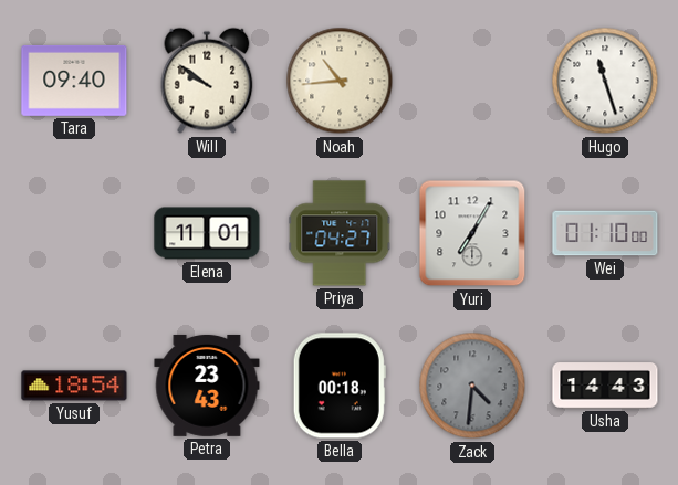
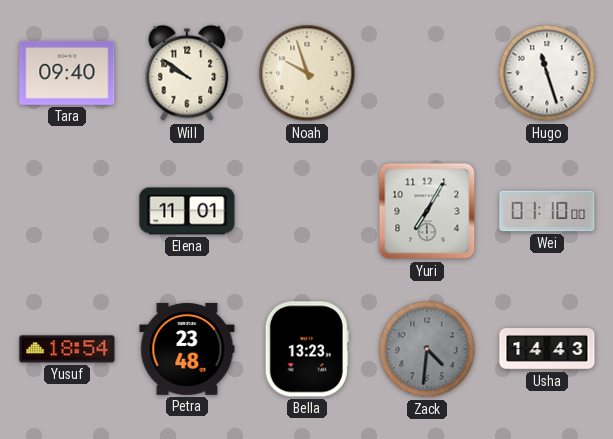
Noah: 10:44 -> 9:57
Priya: 04:27 -> none
Petra: 23:43 -> 23:48
Bella: 00:18 -> 13:23
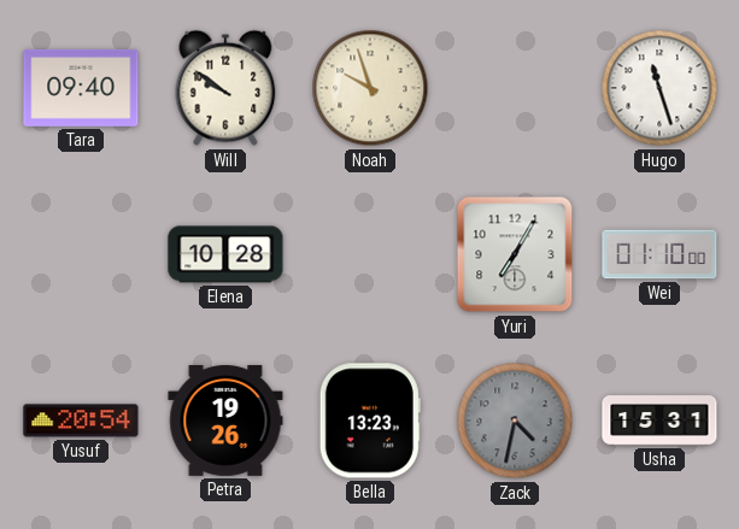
Elena: 11:01 -> 10:28
Yusuf: 18:54 -> 20:54
Petra: 23:48 -> 19:26
Zack: 4:31 -> 4:32
Usha: 14:43 -> 15:31
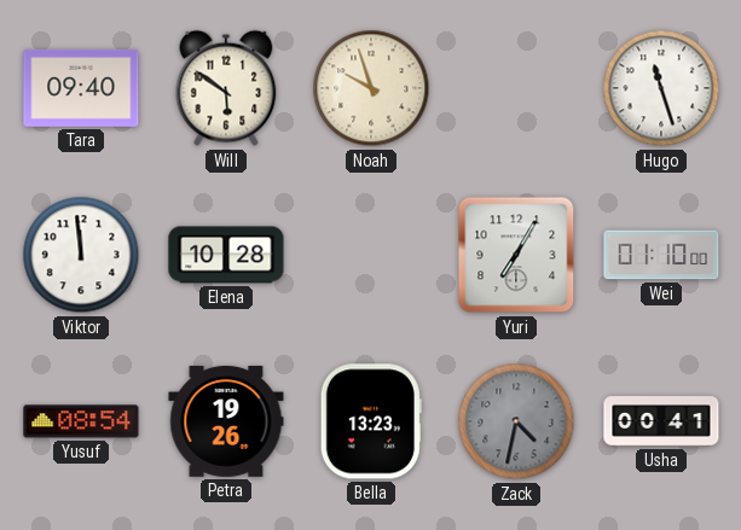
Will: 9:51 -> 5:51
Viktor: none -> 11:59
Yusuf: 20:54 -> 08:54
Usha: 15:31 -> 00:41
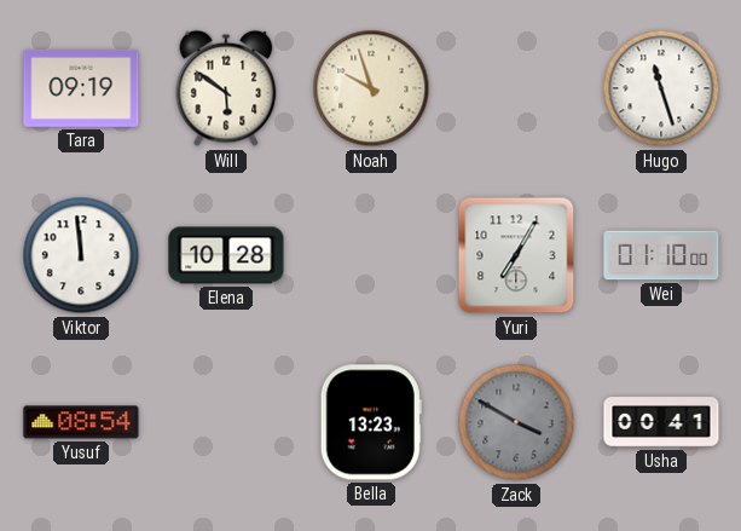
Tara: 09:40 -> 09:19
Petra: 19:26 -> none
Zack: 4:32 -> 3:50
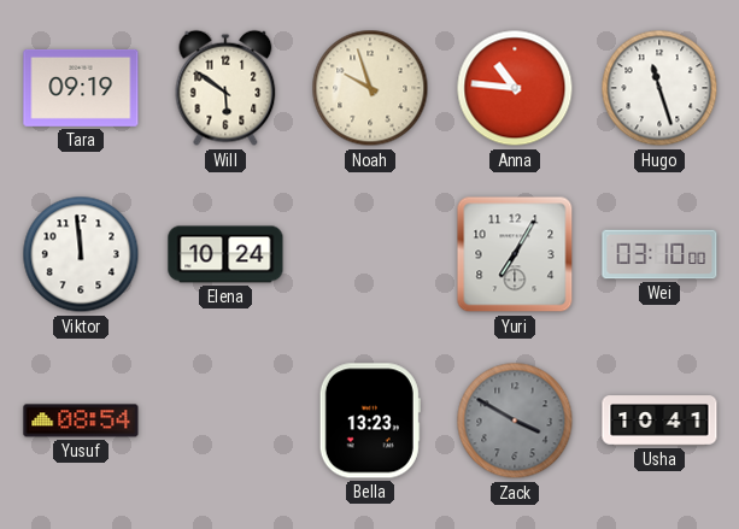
Anna: none -> 10:46
Elena: 10:28 -> 10:24
Wei: 01:10 -> 03:10
Usha: 00:41 -> 10:41
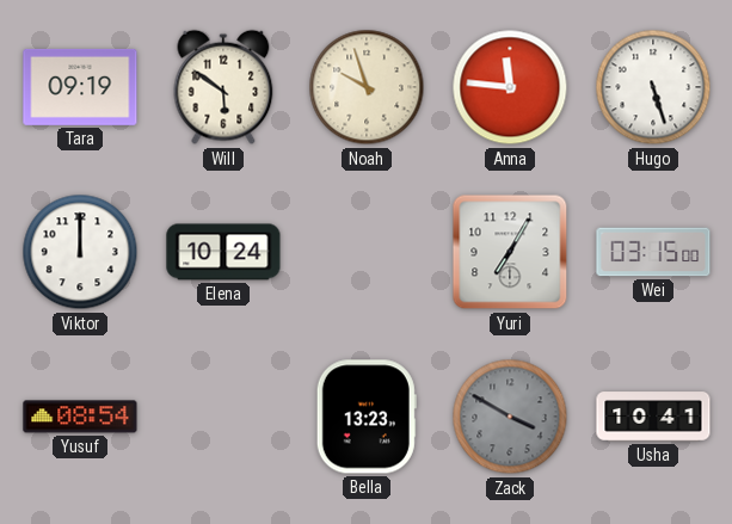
Anna: 10:46 -> 11:46
Hugo: 11:27 -> 5:27
Viktor: 11:59 -> 12:00
Wei: 03:10 -> 03:15
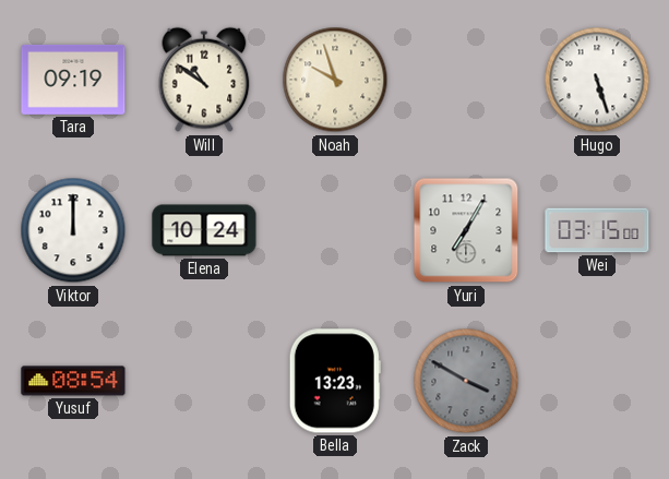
Will: 5:51 -> 10:51
Anna: 11:46 -> none
Usha: 10:41 -> none
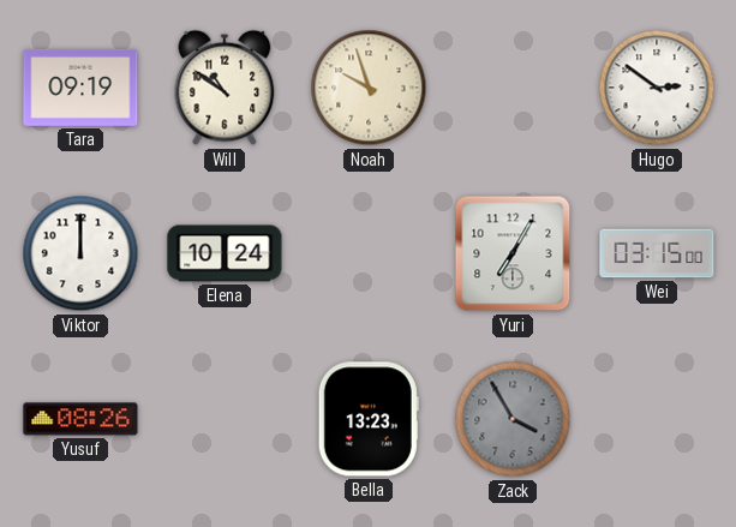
Hugo: 5:27 -> 2:51
Yusuf: 08:54 -> 08:26
Zack: 3:50 -> 3:55
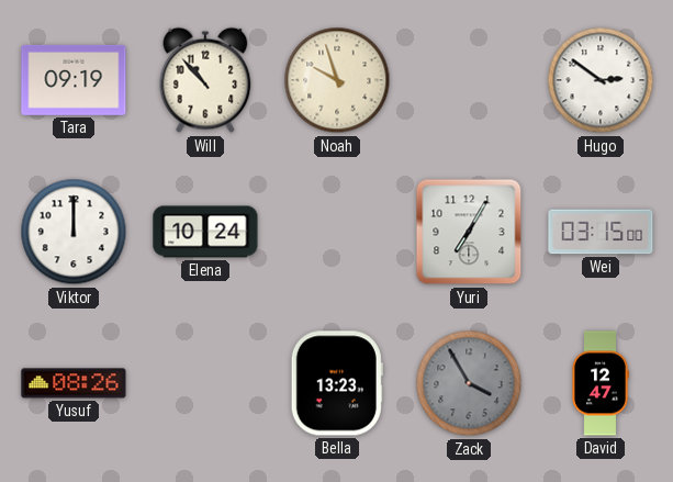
Will: 10:51 -> 10:53
David: none -> 12:47
